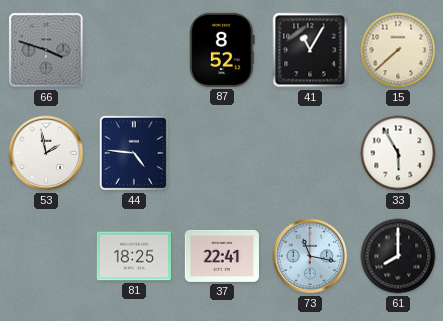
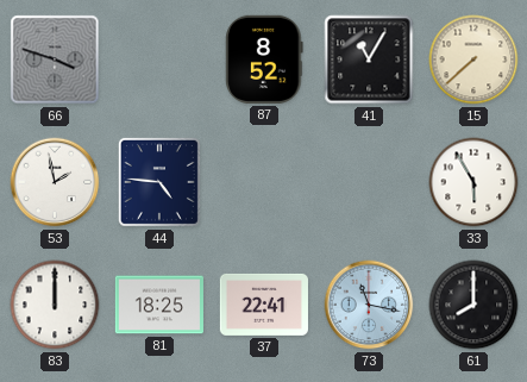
83: none -> 12:00
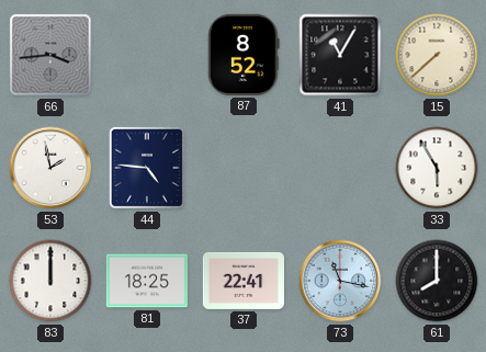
66: 3:48 -> 3:44
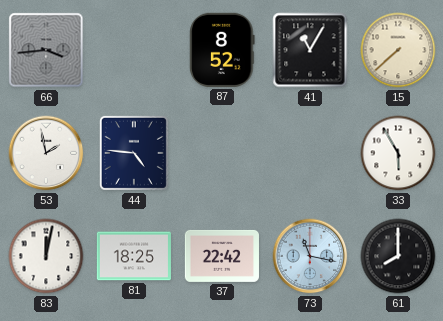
83: 12:00 -> 12:02
37: 22:41 -> 22:42
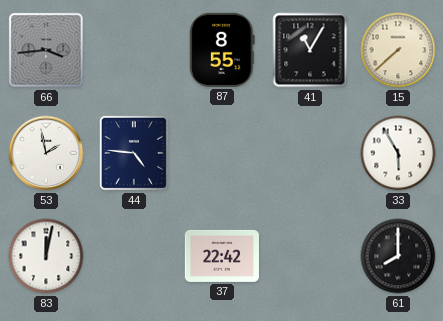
87: 8:52 -> 8:55
81: 18:25 -> none
73: 11:17 -> none
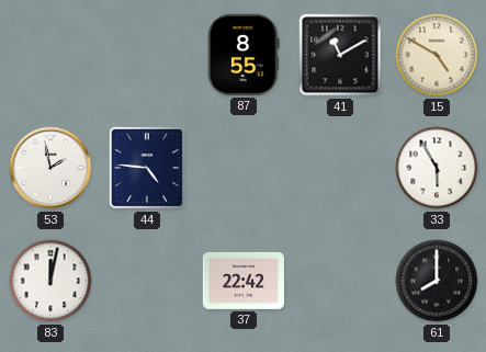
66: 3:44 -> none
41: 11:05 -> 11:10
15: 7:38 -> 4:50
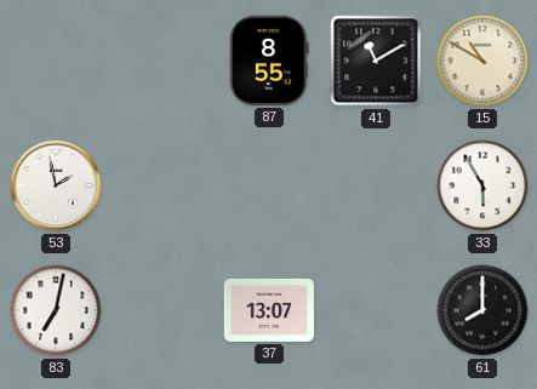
15: 4:50 -> 10:50
44: 4:46 -> none
83: 12:02 -> 7:02
37: 22:42 -> 13:07
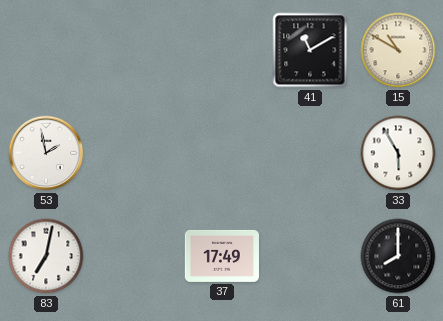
87: 8:55 -> none
37: 13:07 -> 17:49
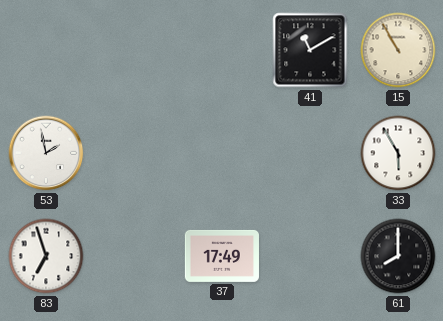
15: 10:50 -> 10:55
83: 7:02 -> 6:57
